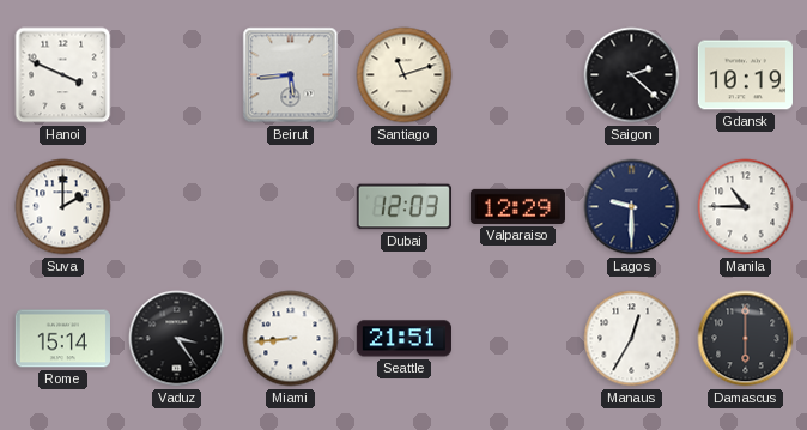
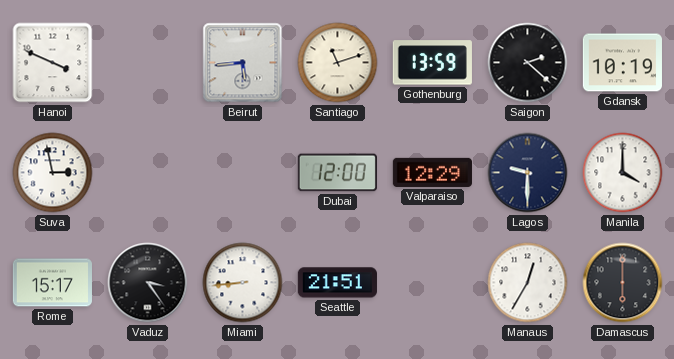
Gothenburg: none -> 13:59
Suva: 2:00 -> 2:58
Dubai: 12:03 -> 12:00
Manila: 10:45 -> 4:00
Rome: 15:14 -> 15:17
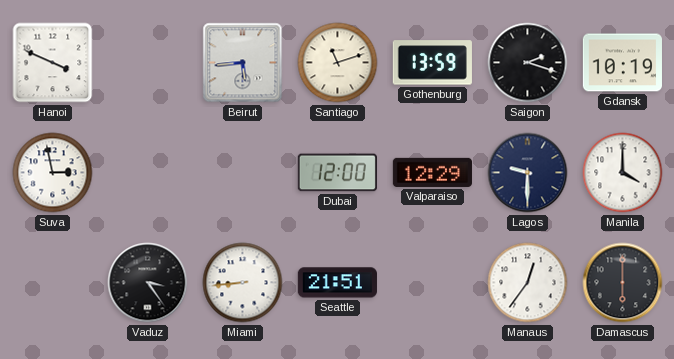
Saigon: 2:22 -> 2:18
Rome: 15:17 -> none
Manaus: 12:35 -> 12:36
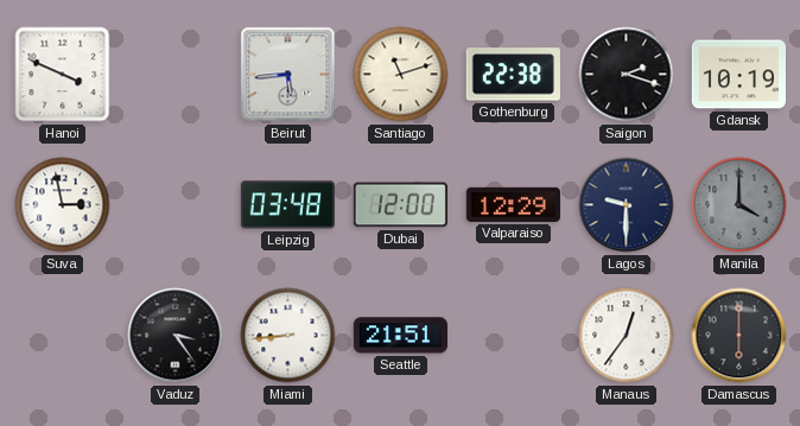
Gothenburg: 13:59 -> 22:38
Leipzig: none -> 03:48
Manila dial: white -> grey
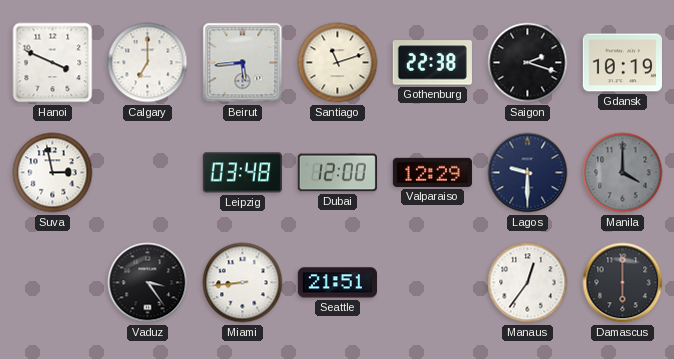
Calgary: none -> 7:00
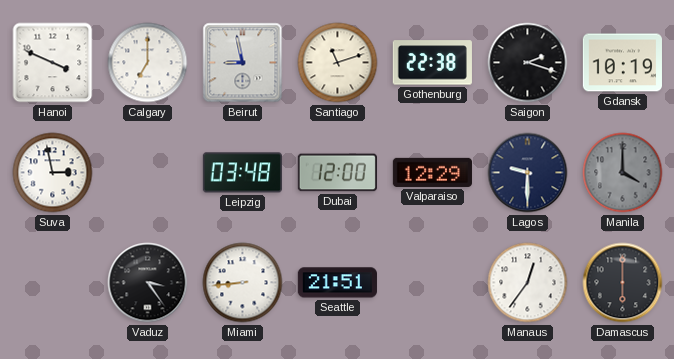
Beirut: 5:44 -> 8:58
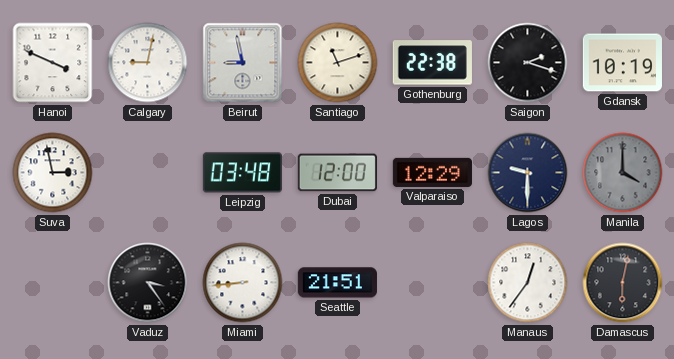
Calgary: 7:00 -> 9:02
Damascus: 6:00 -> 6:02
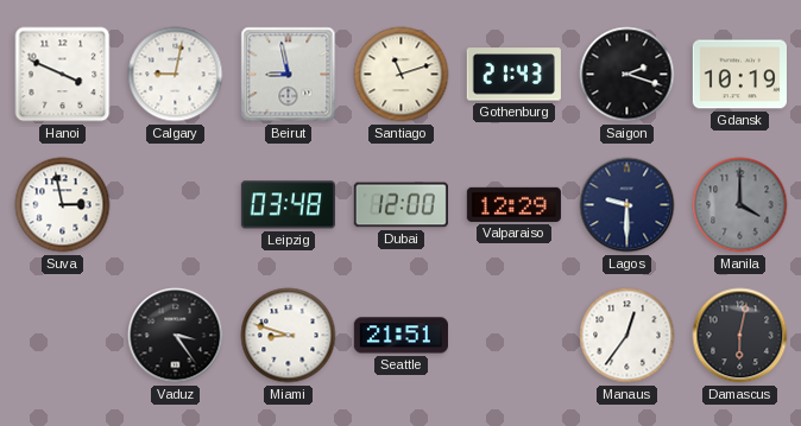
Gothenburg: 22:38 -> 21:43
Miami: 8:44 -> 8:48
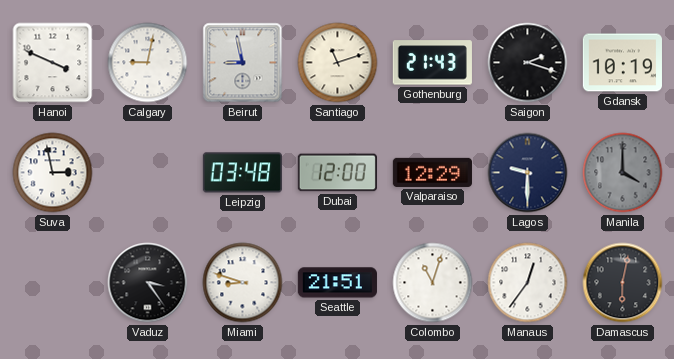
Colombo: none -> 11:03
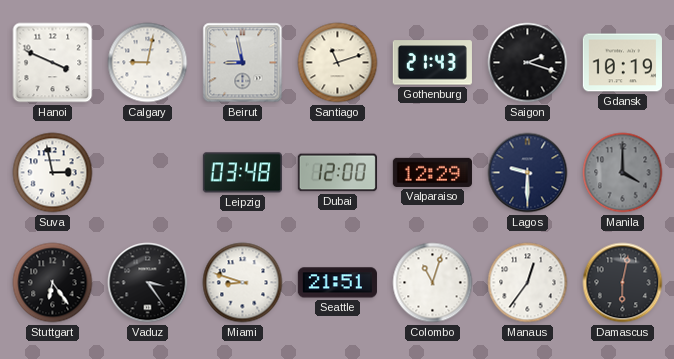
Stuttgart: none -> 6:24
